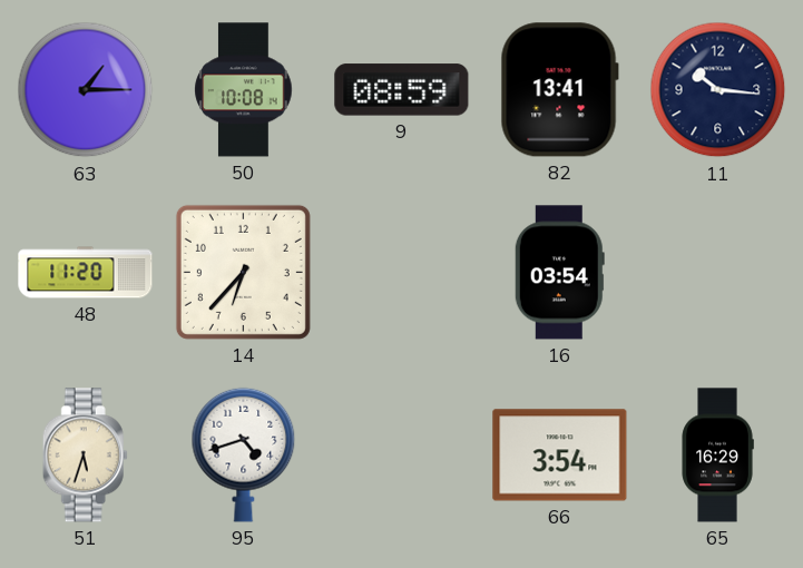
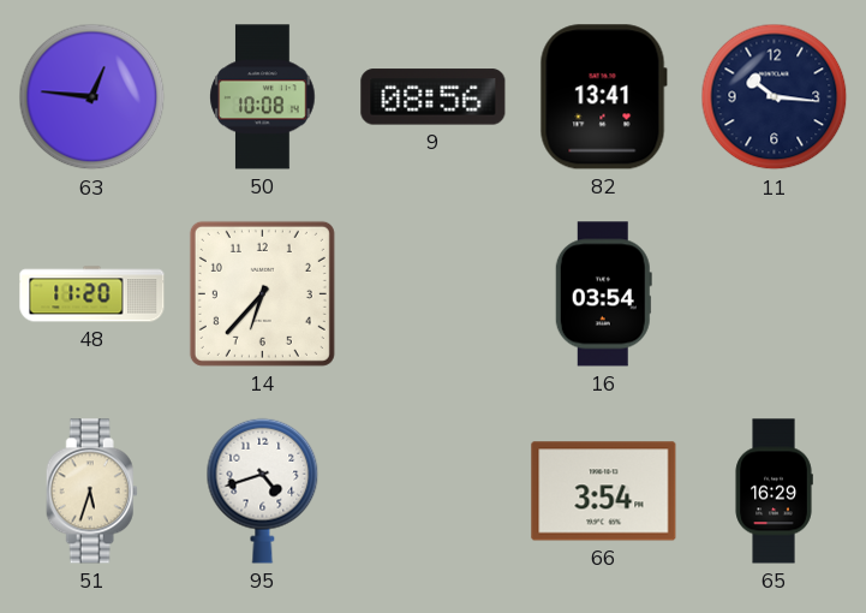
63: 1:15 -> 12:46
9: 08:59 -> 08:56
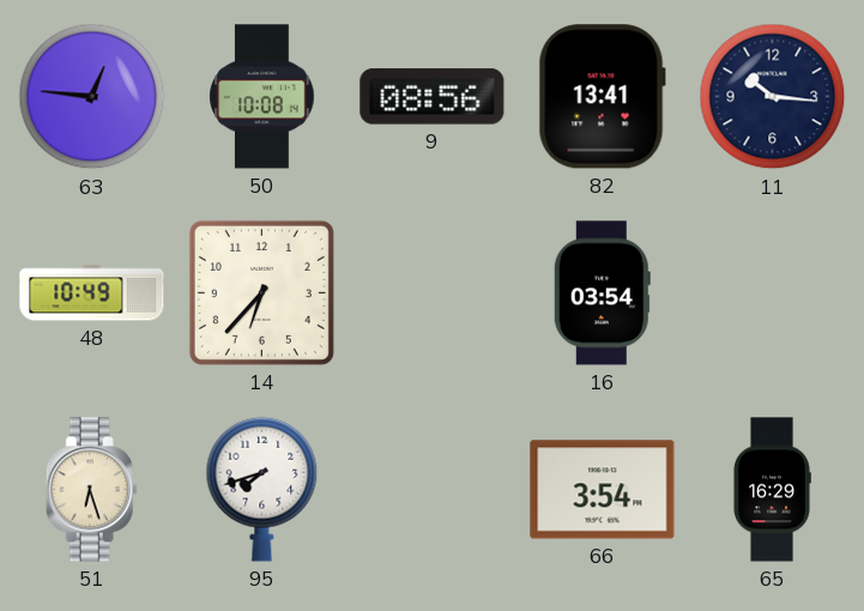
48: 11:20 -> 10:49
51: 5:33 -> 6:27
95: 4:42 -> 7:42
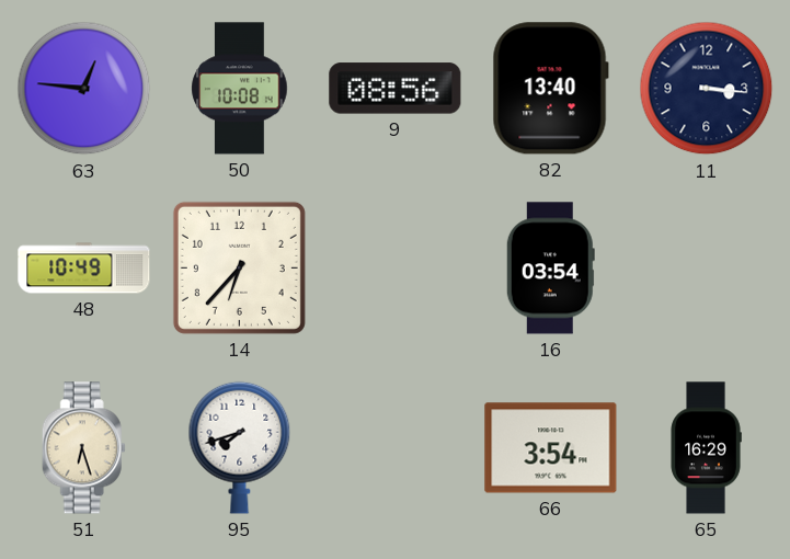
82: 13:41 -> 13:40
11: 10:16 -> 3:16
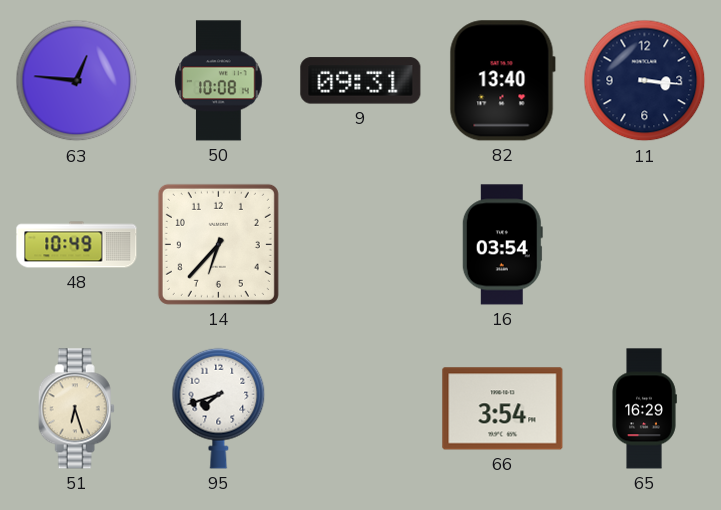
9: 08:56 -> 09:31
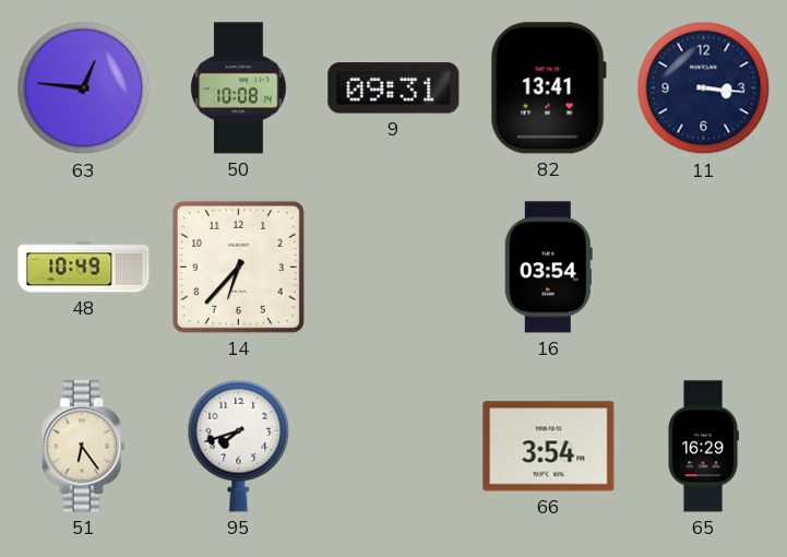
82: 13:40 -> 13:41
51: 6:27 -> 6:24
